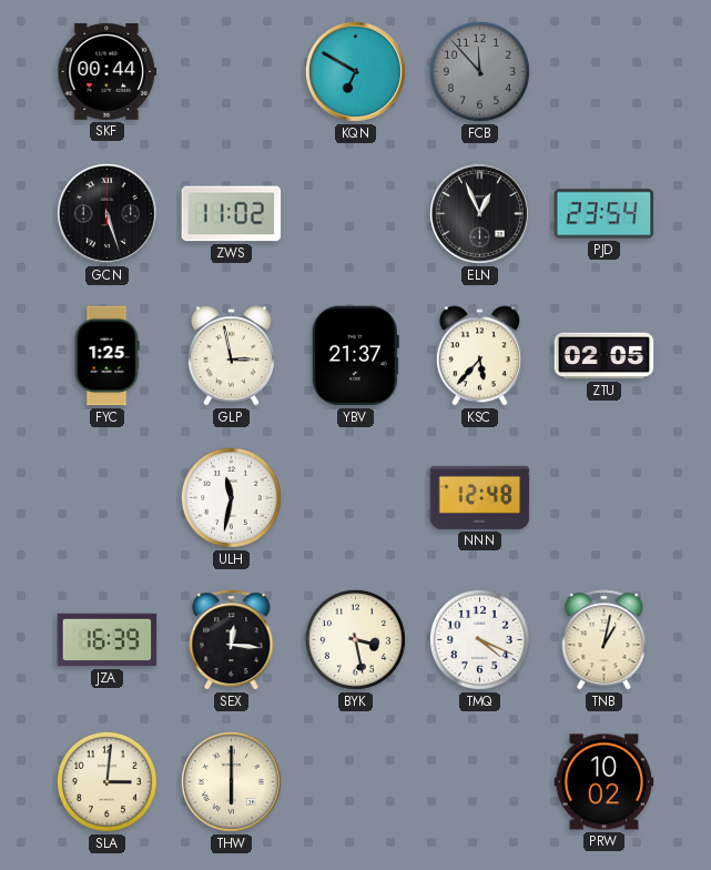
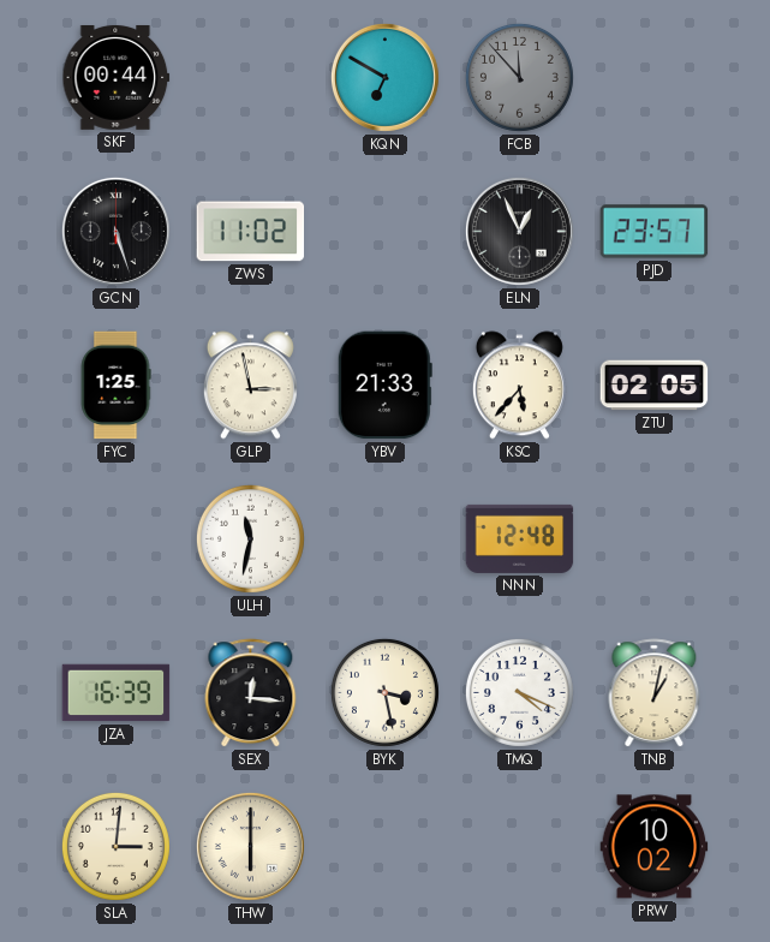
PJD: 23:54 -> 23:57
YBV: 21:37 -> 21:33
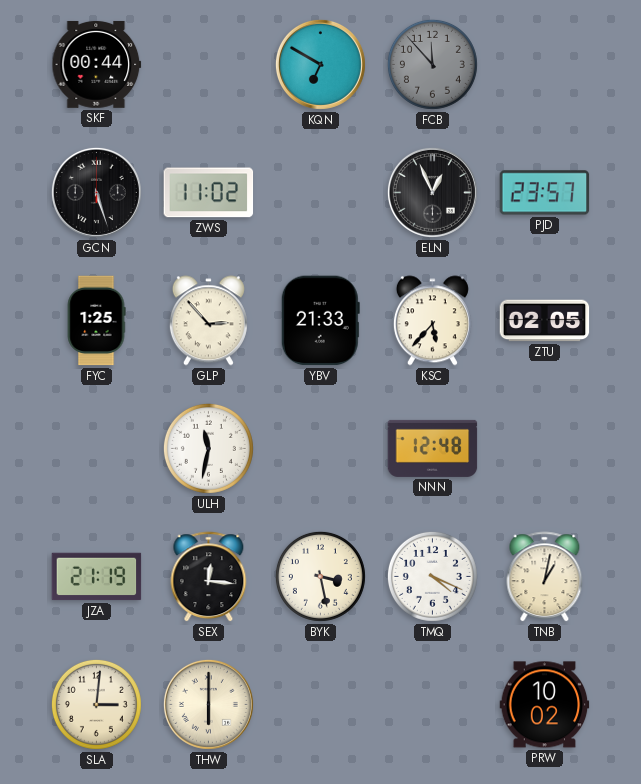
GLP: 2:58 -> 2:53
JZA: 16:39 -> 21:19
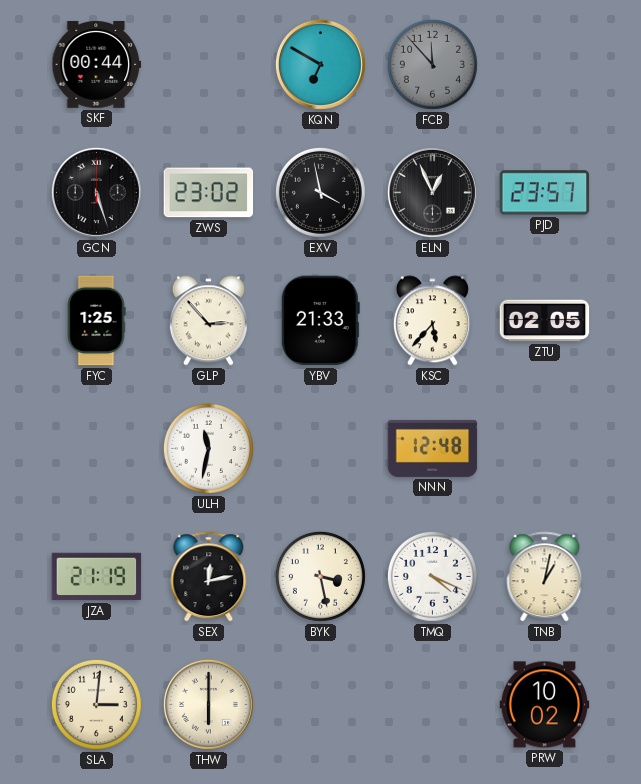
ZWS: 11:02 -> 23:02
EXV: none -> 3:58
SEX: 12:16 -> 12:13
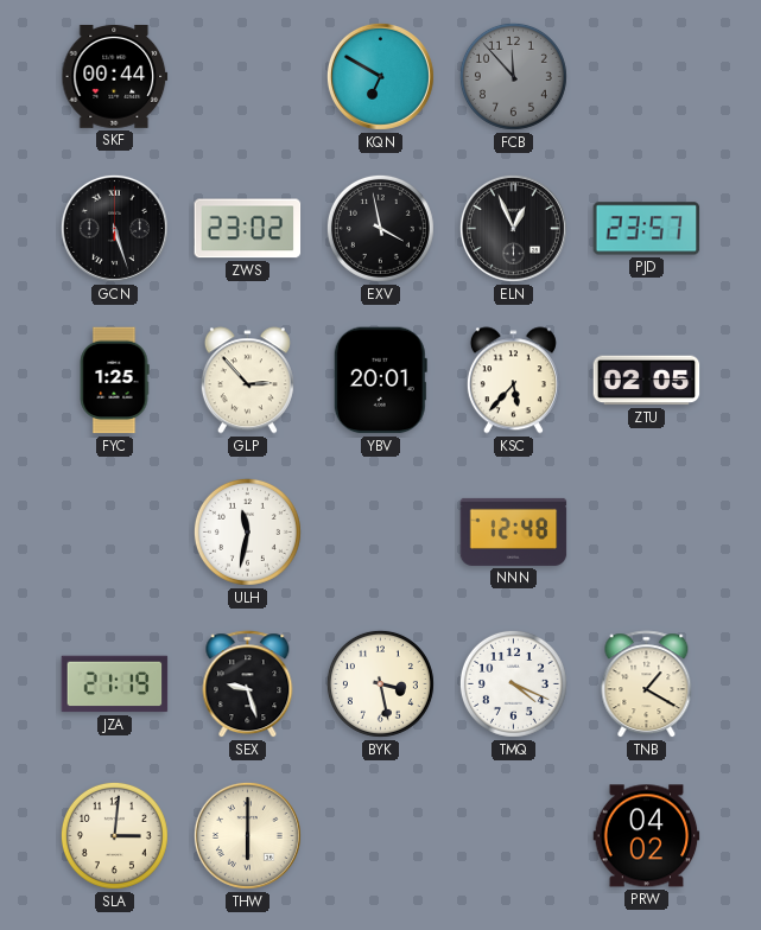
YBV: 21:33 -> 20:01
SEX: 12:13 -> 9:27
TNB: 1:02 -> 1:20
PRW: 10:02 -> 04:02
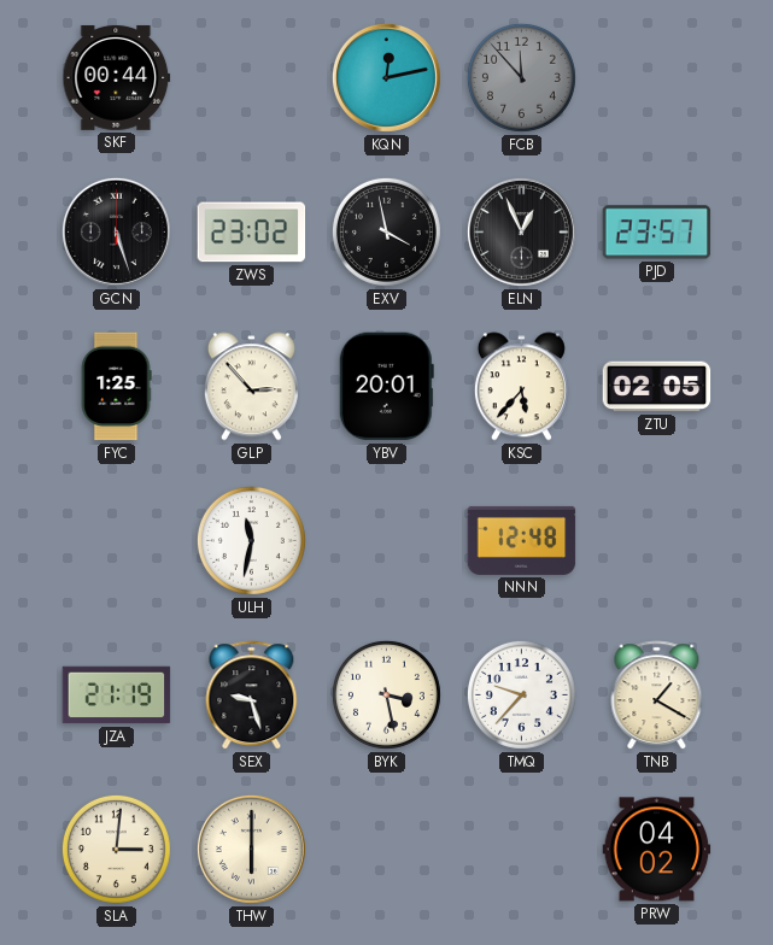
KQN: 6:50 -> 12:13
TMQ: 4:19 -> 9:37
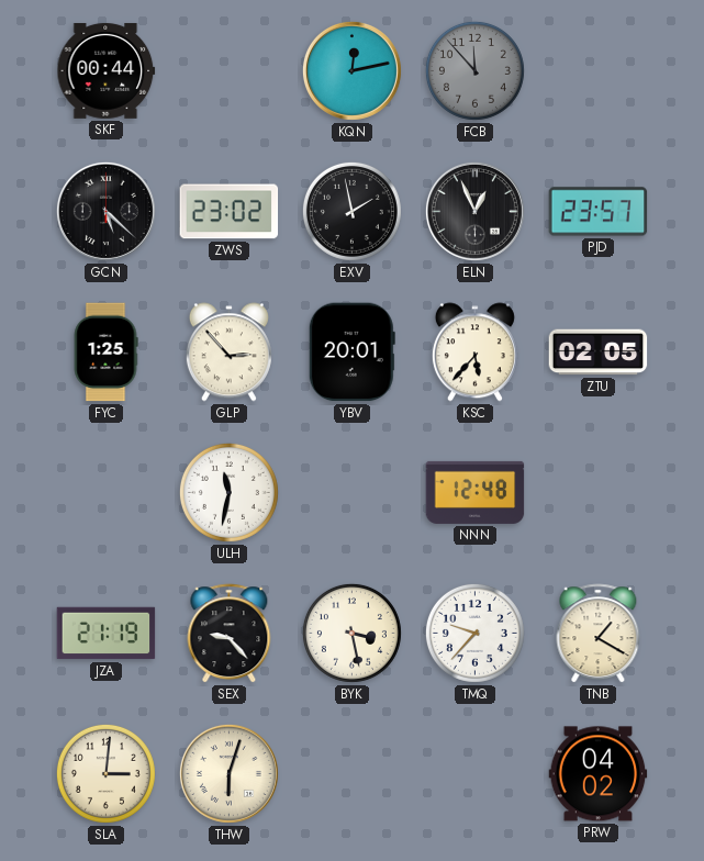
GCN: 5:27 -> 5:22
EXV: 3:58 -> 1:58
SEX: 9:27 -> 9:23
THW: 6:00 -> 6:03
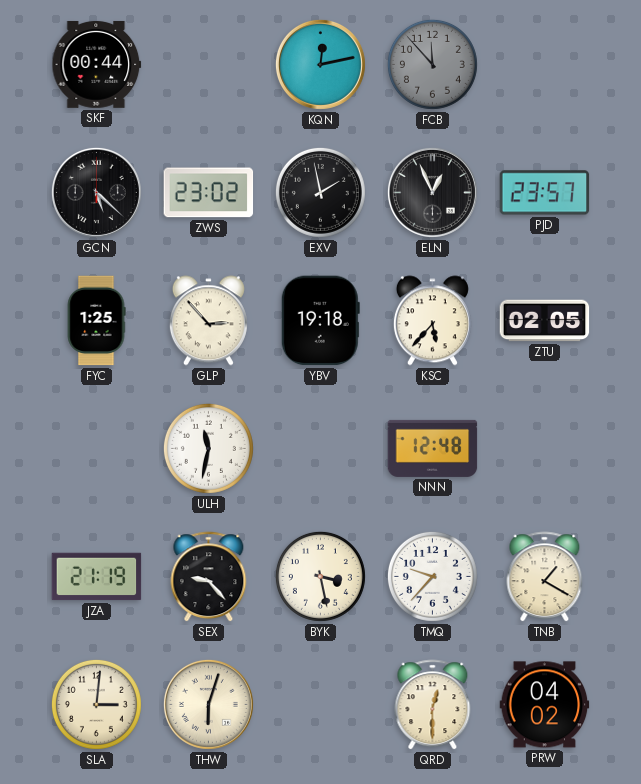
YBV: 20:01 -> 19:18
QRD: none -> 12:30
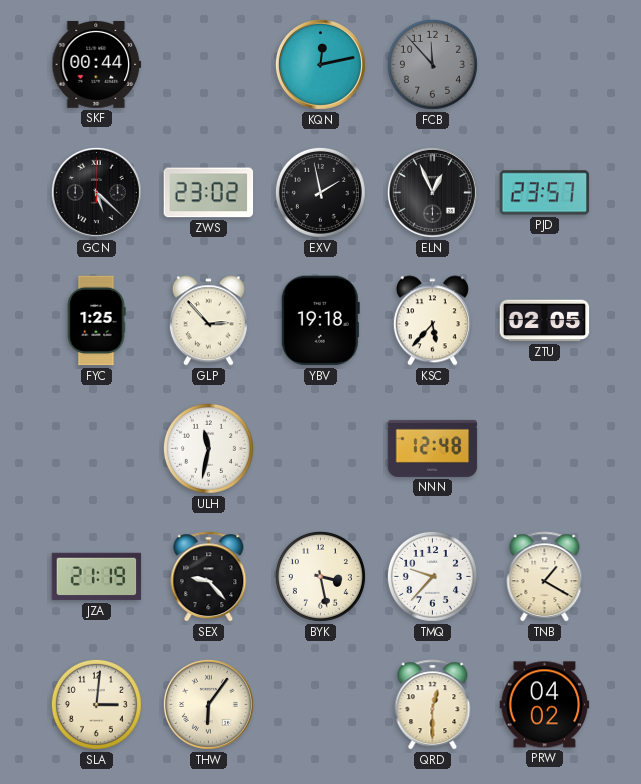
THW: 6:03 -> 6:06
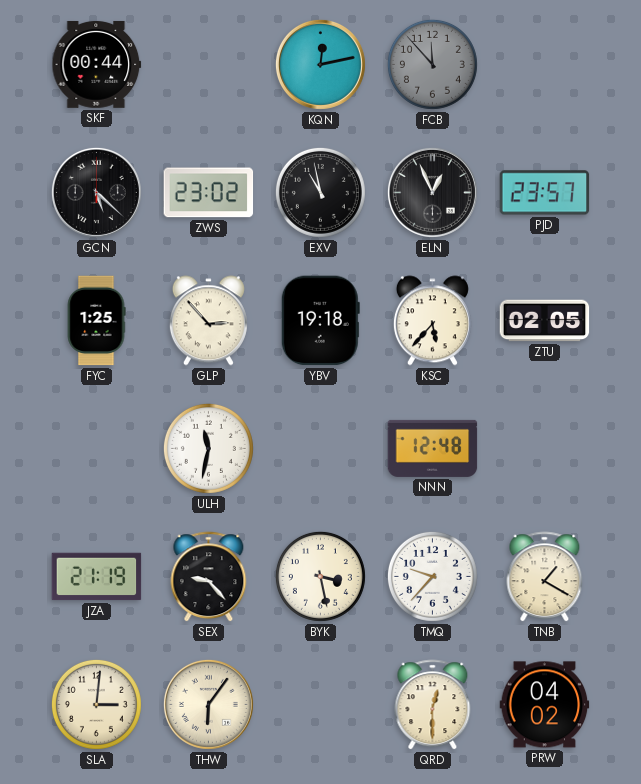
EXV: 1:58 -> 10:58
